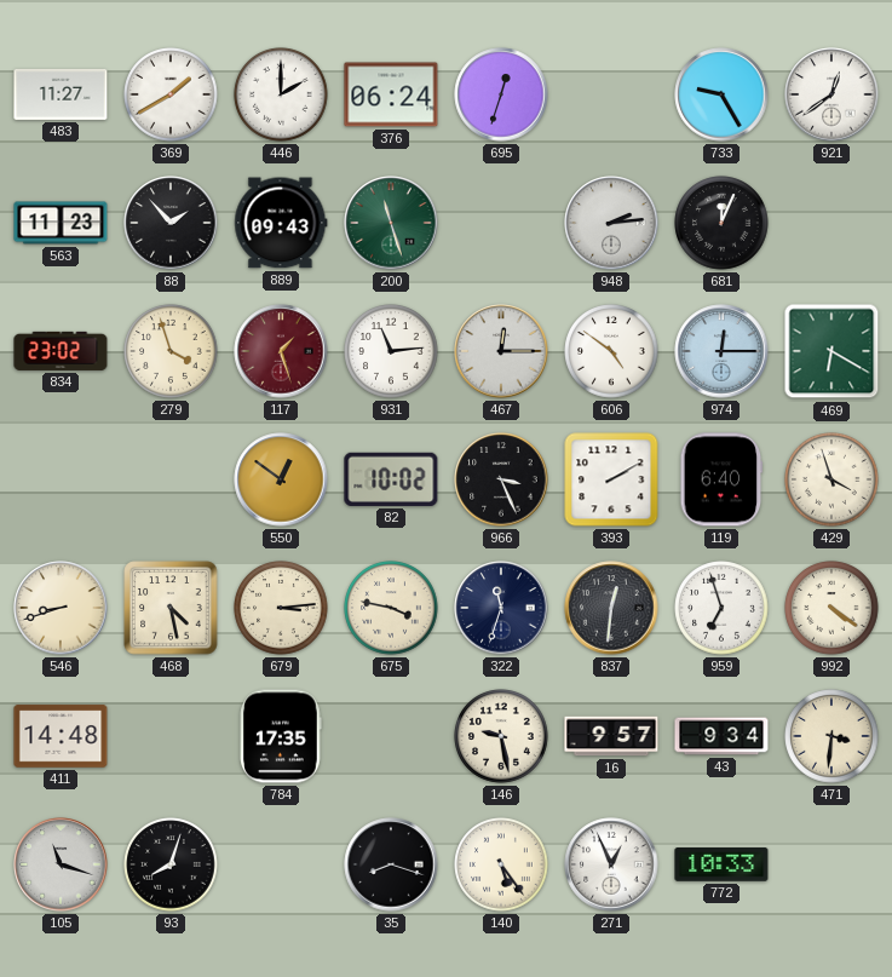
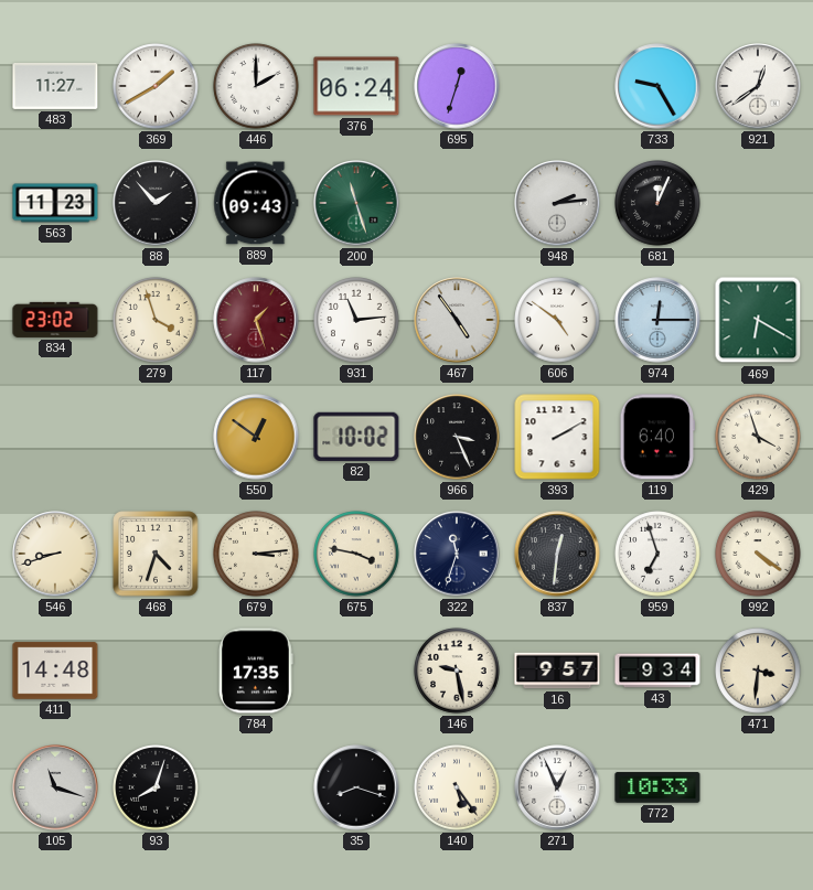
467: 12:15 -> 4:54
468: 4:28 -> 4:33
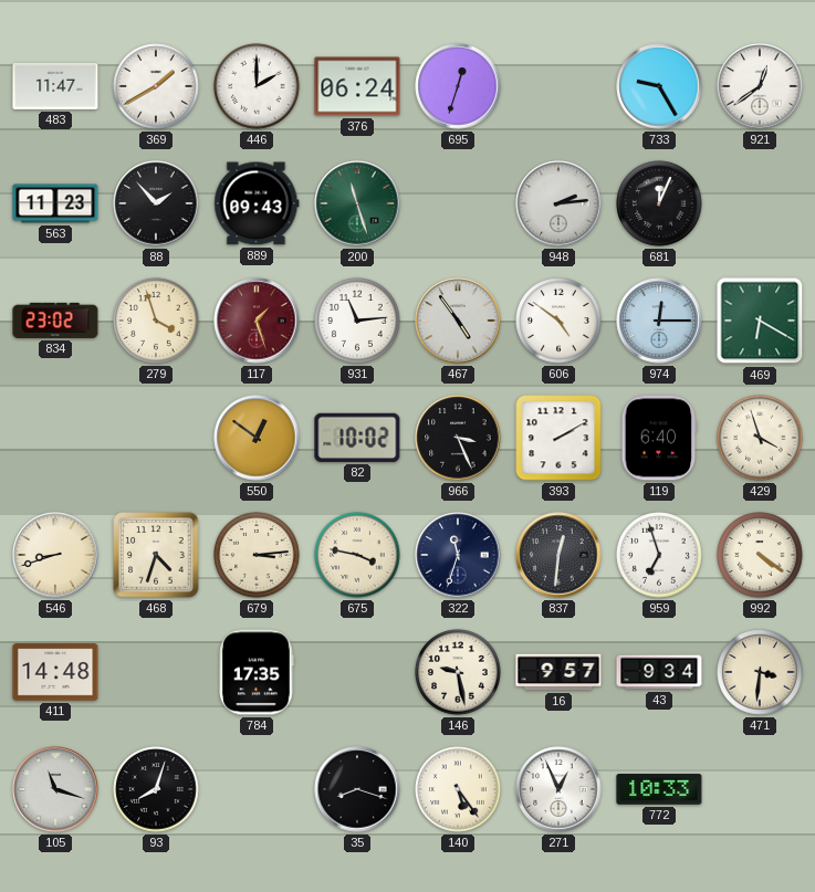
483: 11:27 -> 11:47
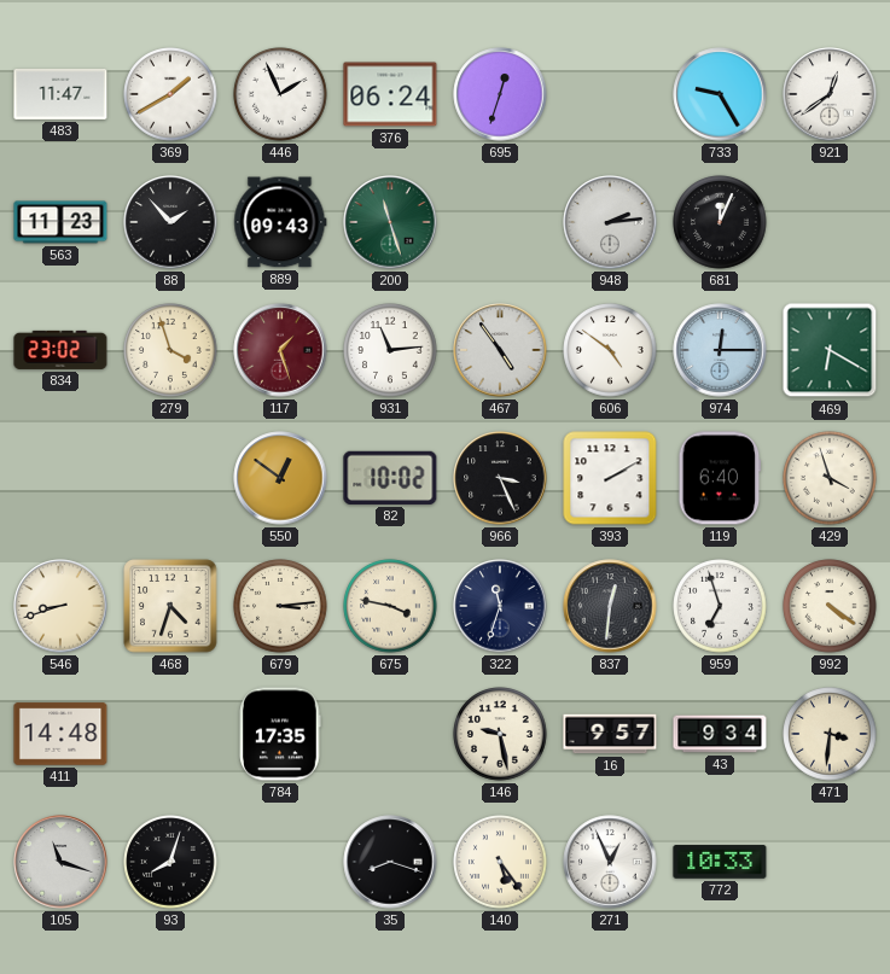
446: 2:00 -> 1:56
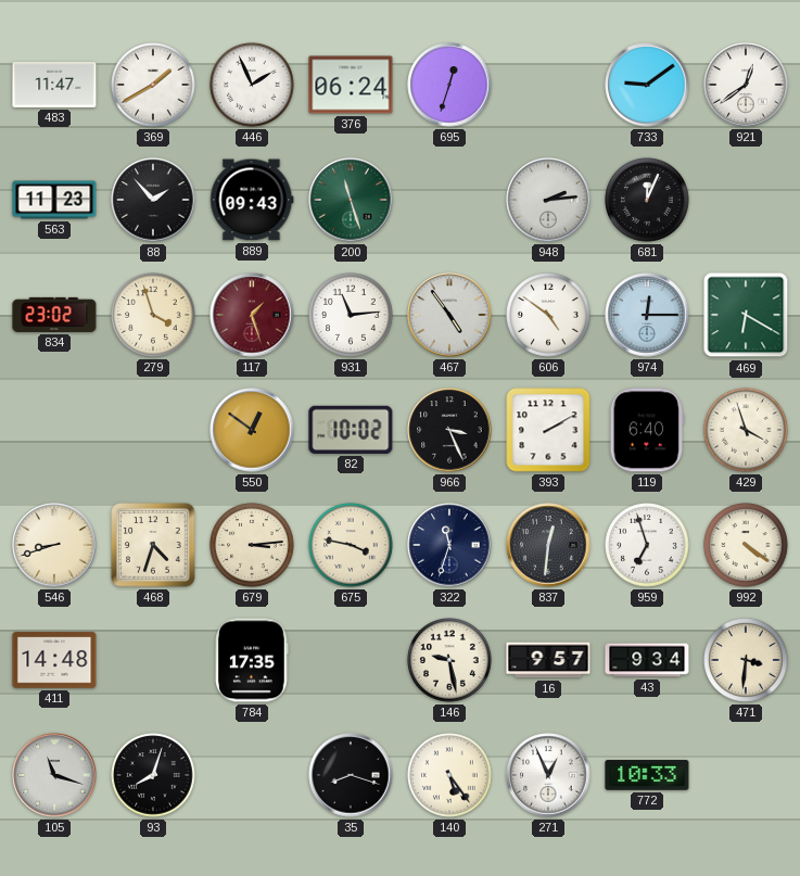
733: 9:25 -> 9:09
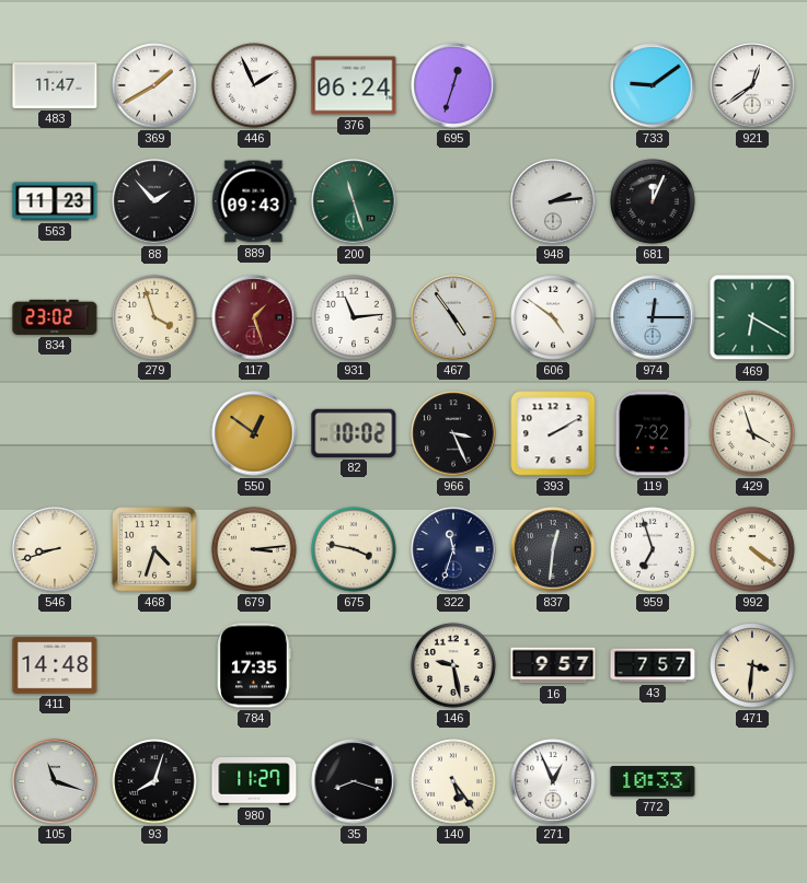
119: 6:40 -> 7:32
43: 9:34 -> 7:57
980: none -> 11:27
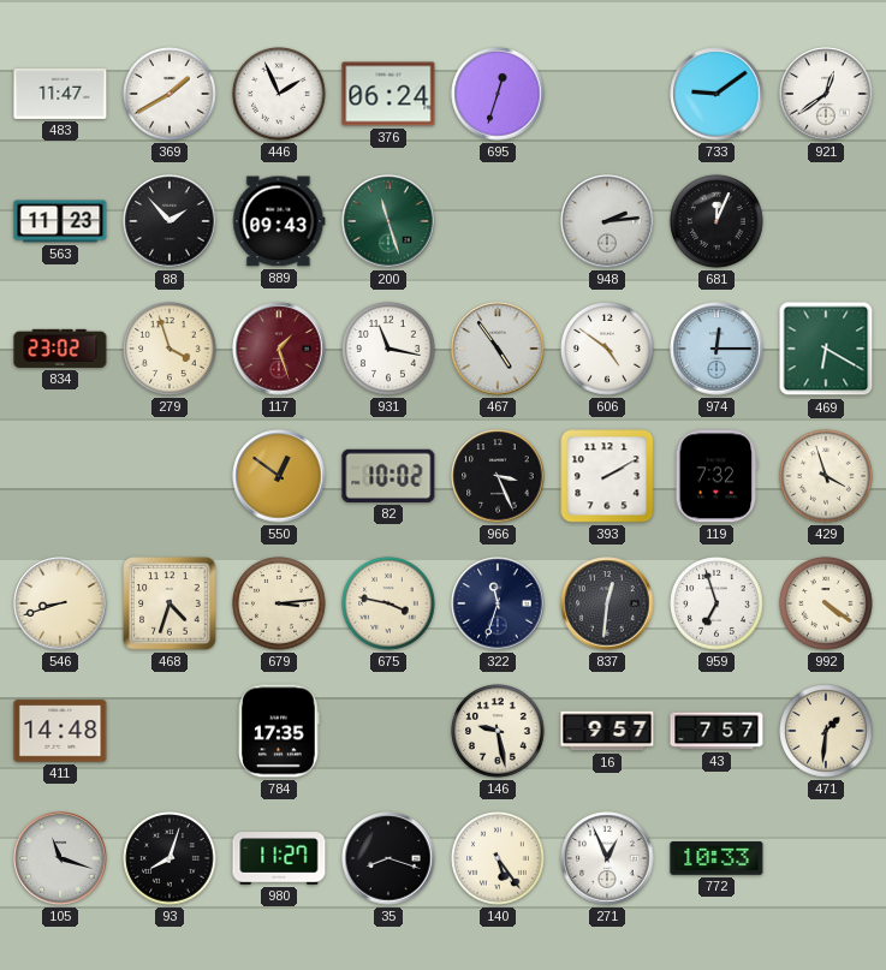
931: 11:14 -> 11:17
471: 3:31 -> 1:31
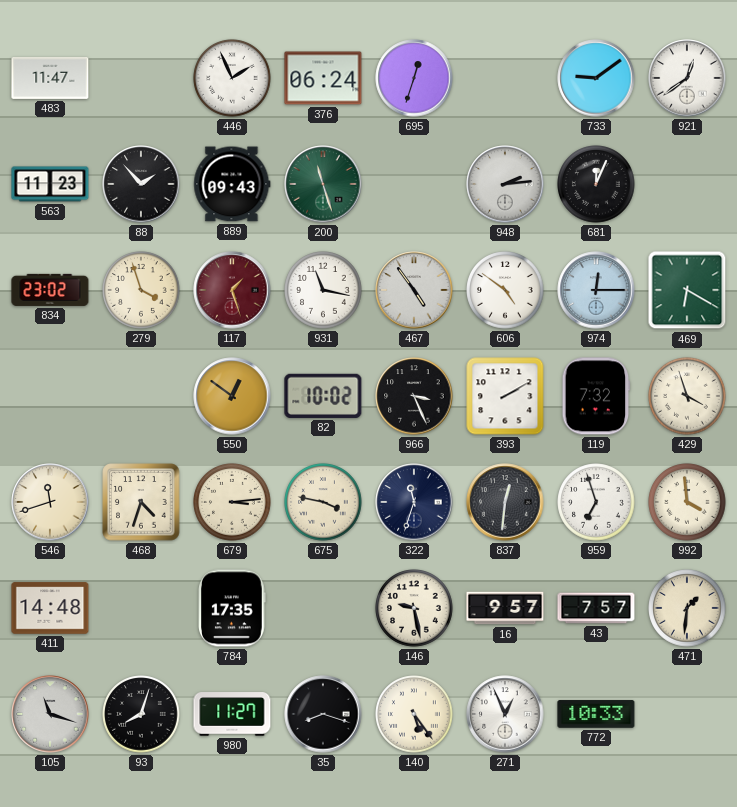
369: 1:40 -> none
546: 8:42 -> 11:42
992: 4:21 -> 3:59
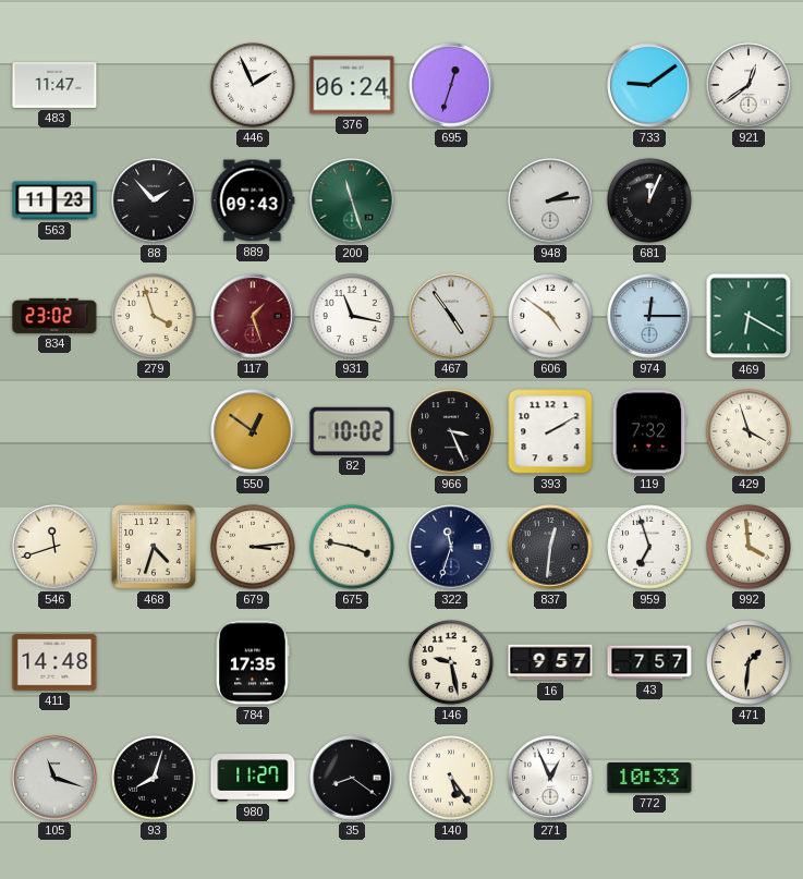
35: 8:18 -> 8:21
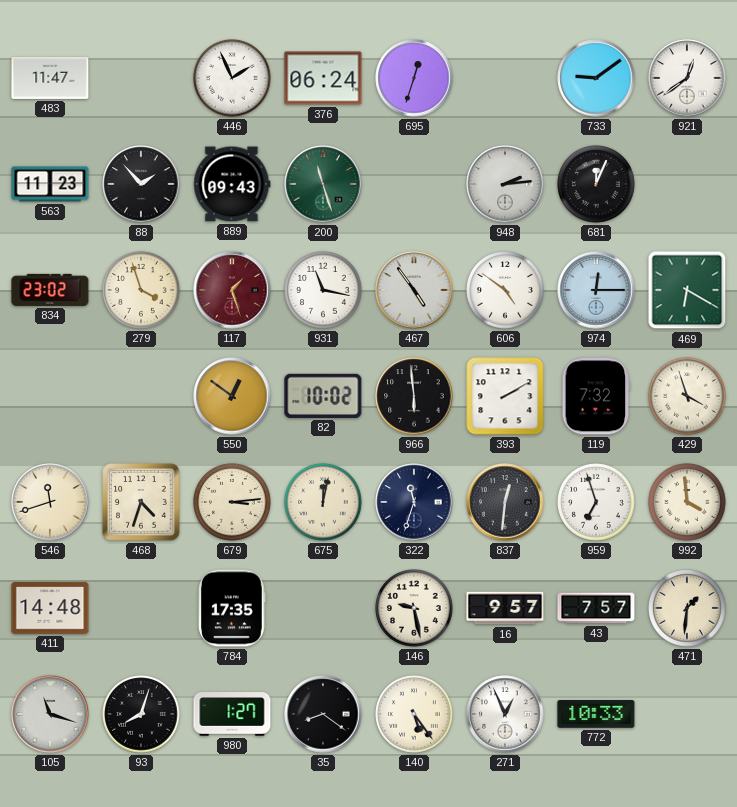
966: 3:26 -> 5:59
675: 3:47 -> 12:02
980: 11:27 -> 1:27
